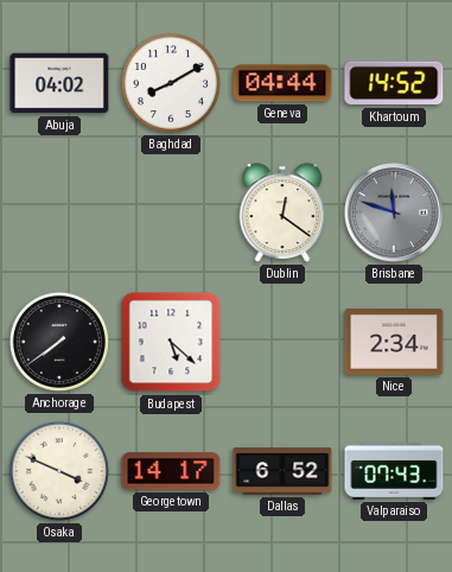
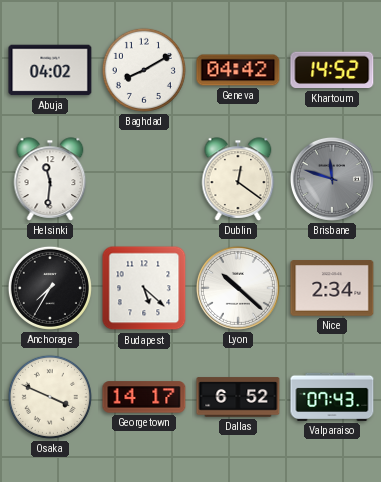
Geneva: 04:44 -> 04:42
Helsinki: none -> 11:31
Anchorage: 7:39 -> 7:35
Lyon: none -> 10:22
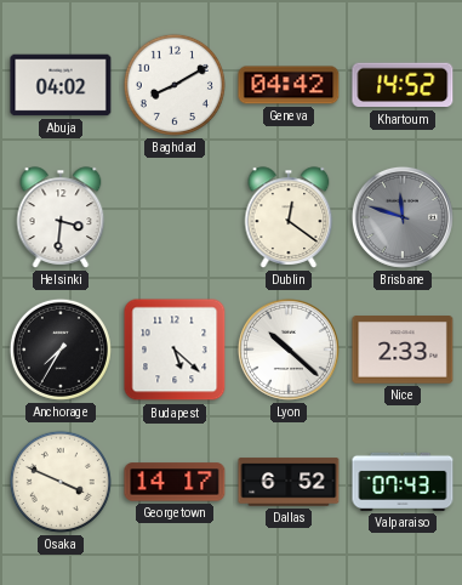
Helsinki: 11:31 -> 3:31
Nice: 2:34 -> 2:33
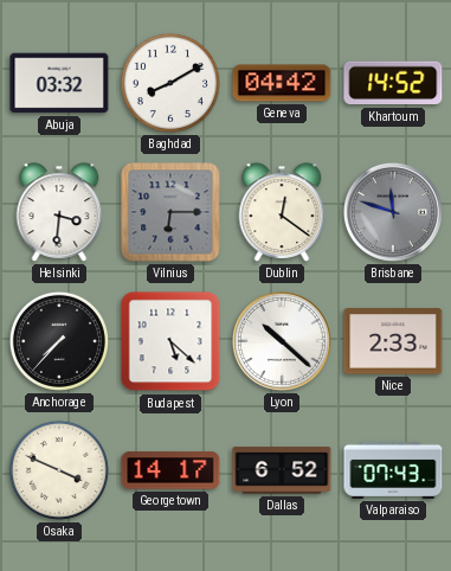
Abuja: 04:02 -> 03:32
Vilnius: none -> 6:15
Anchorage: 7:35 -> 7:37
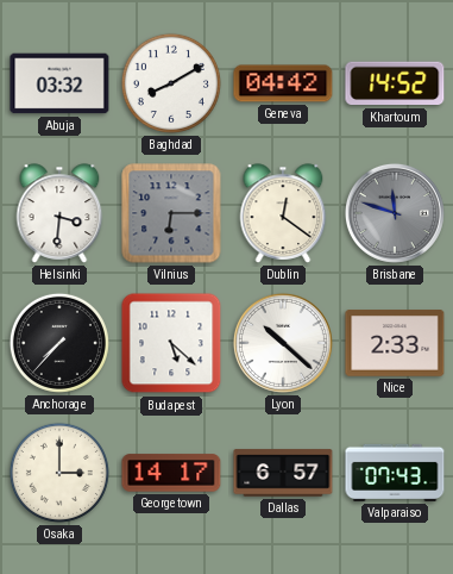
Osaka: 3:49 -> 3:00
Dallas: 6:52 -> 6:57
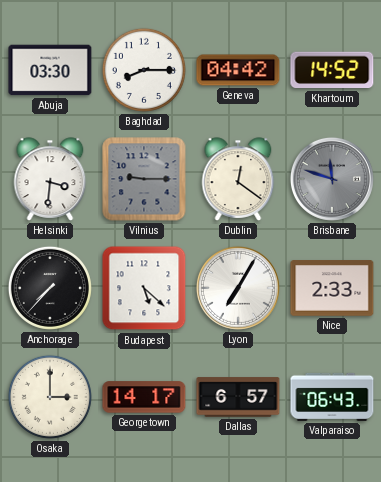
Abuja: 03:32 -> 03:30
Baghdad: 8:10 -> 8:15
Vilnius: 6:15 -> 9:15
Lyon: 10:22 -> 7:05
Valparaiso: 07:43 -> 06:43
